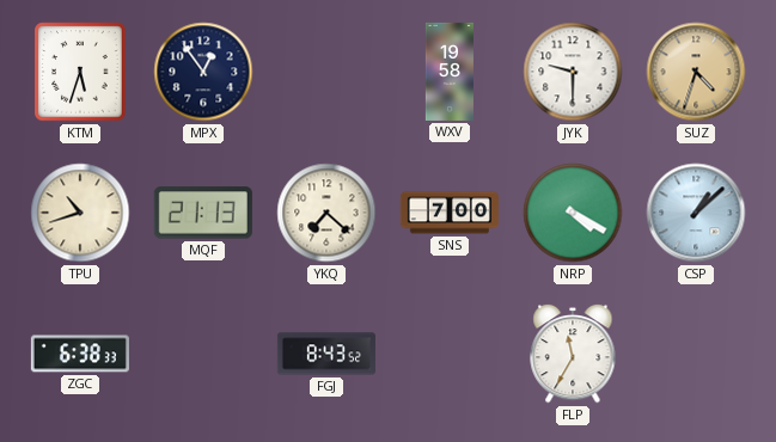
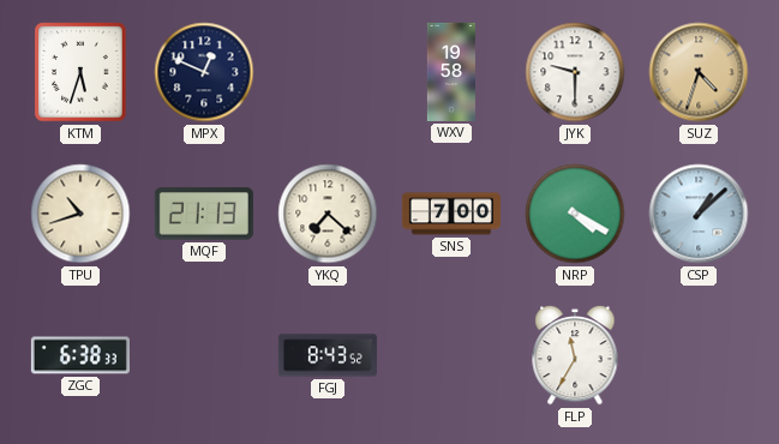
MPX: 12:54 -> 12:49
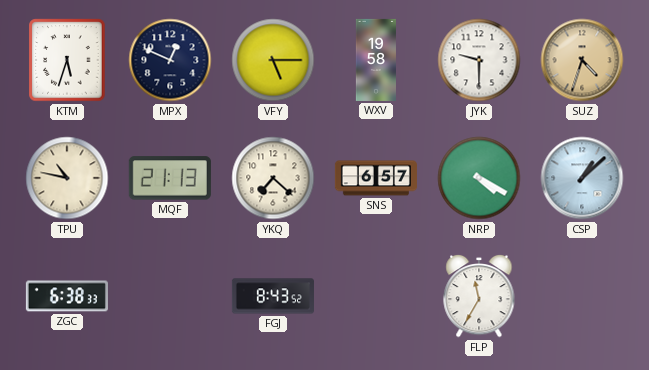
VFY: none -> 5:15
TPU: 10:42 -> 10:47
SNS: 7:00 -> 6:57
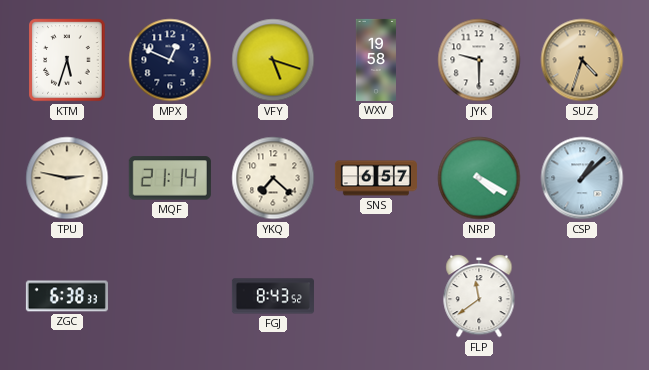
VFY: 5:15 -> 5:18
TPU: 10:47 -> 2:47
MQF: 21:13 -> 21:14
FLP: 11:35 -> 11:39
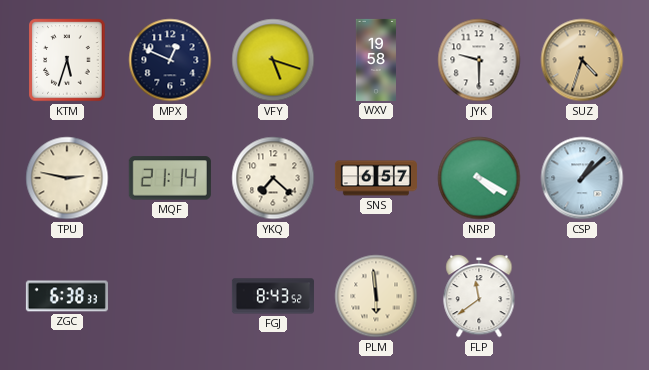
PLM: none -> 5:59
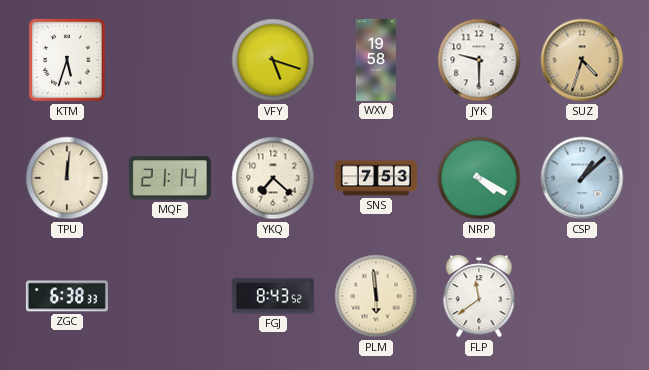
MPX: 12:49 -> none
TPU: 2:47 -> 12:01
SNS: 6:57 -> 7:53
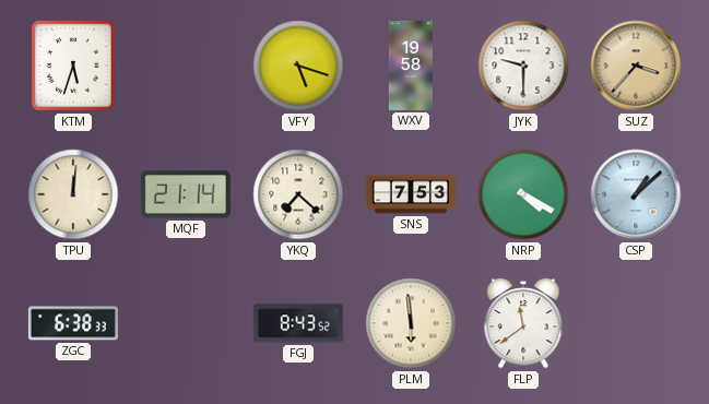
SUZ: 4:33 -> 3:37
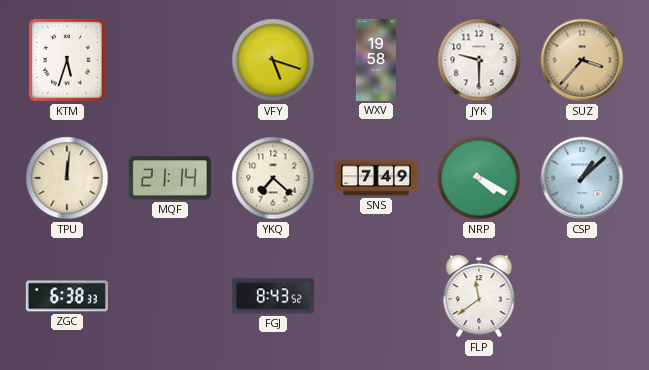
SNS: 7:53 -> 7:49
PLM: 5:59 -> none
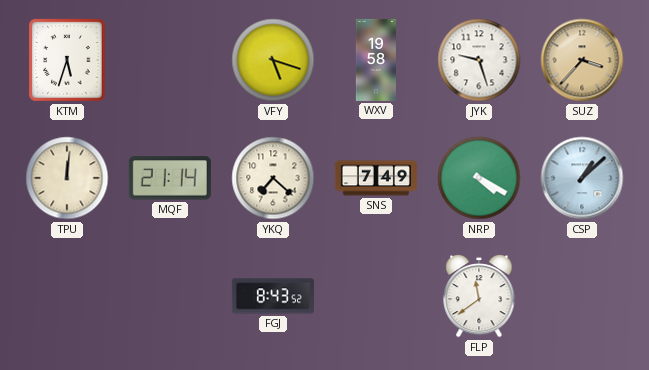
JYK: 9:30 -> 9:27
ZGC: 6:38 -> none
